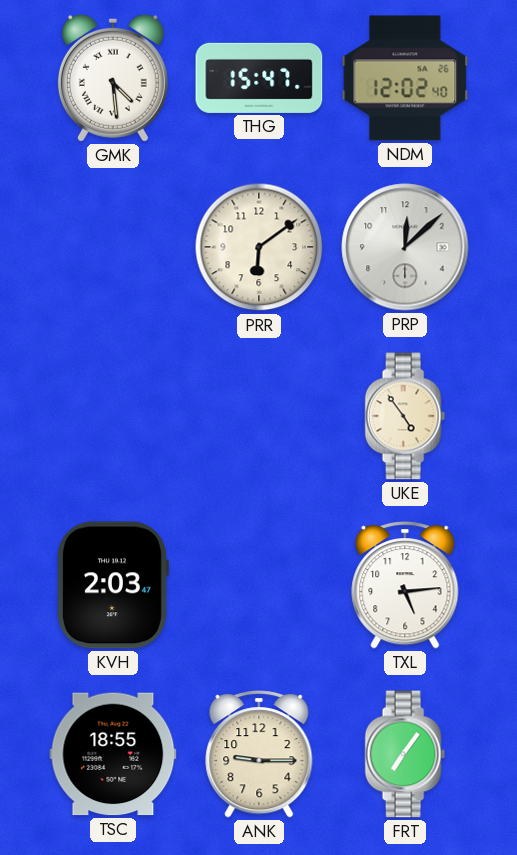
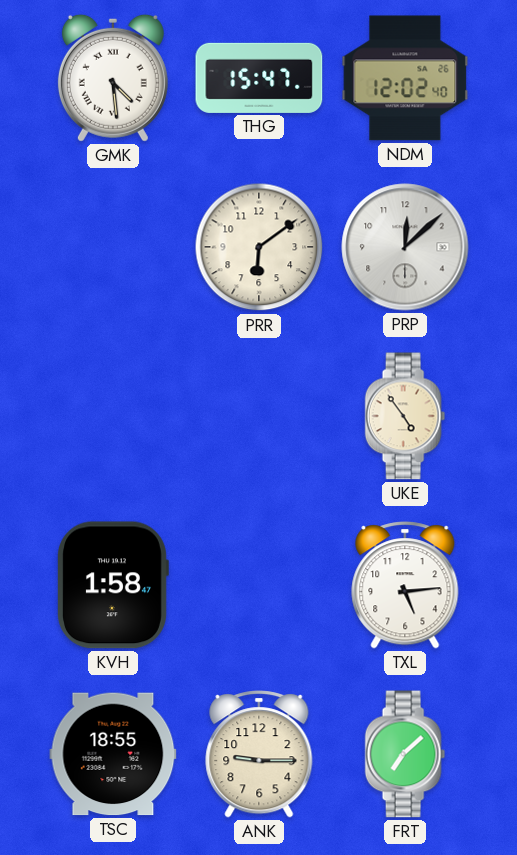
KVH: 2:03 -> 1:58
FRT: 7:06 -> 7:08
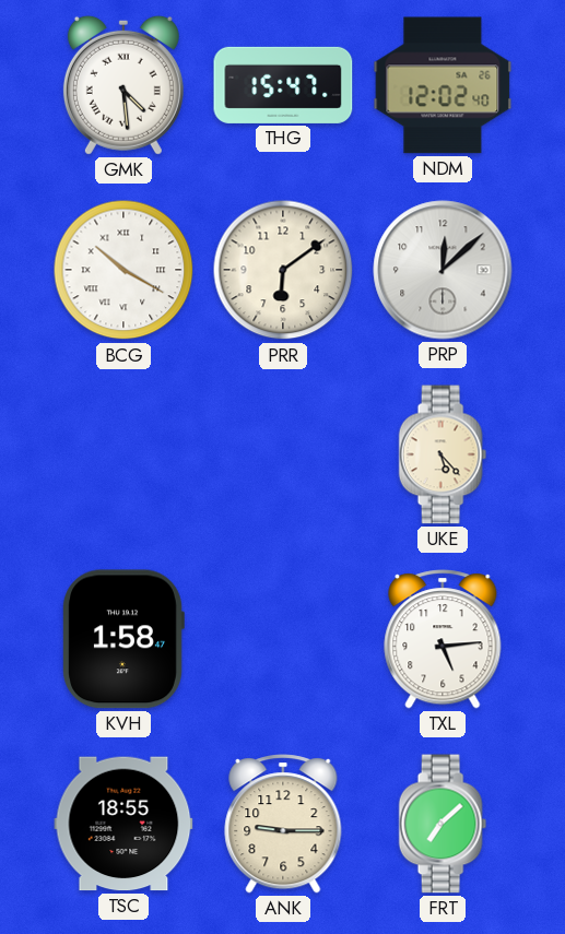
BCG: none -> 10:20
UKE: 4:54 -> 5:23
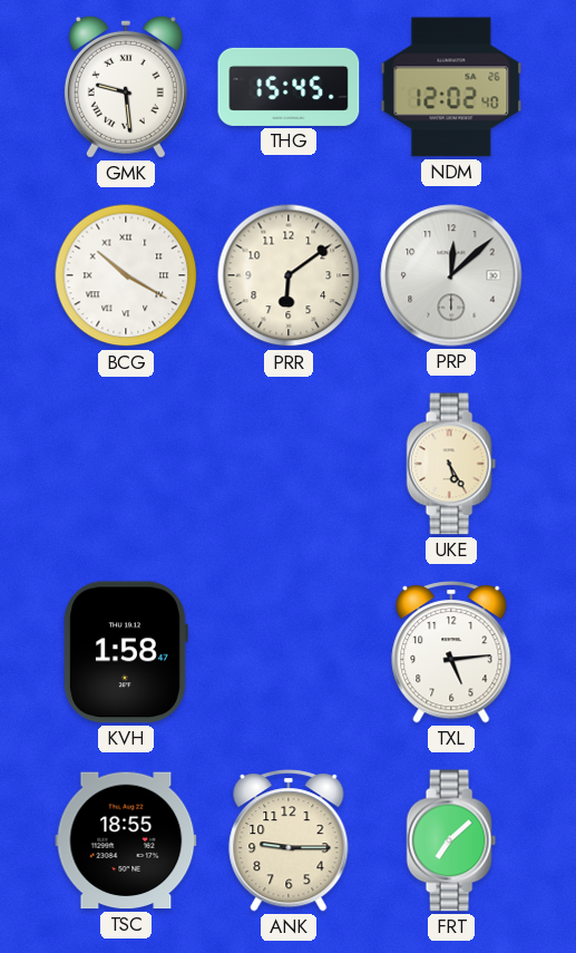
GMK: 4:29 -> 9:29
THG: 15:47 -> 15:45
UKE: 5:23 -> 5:25
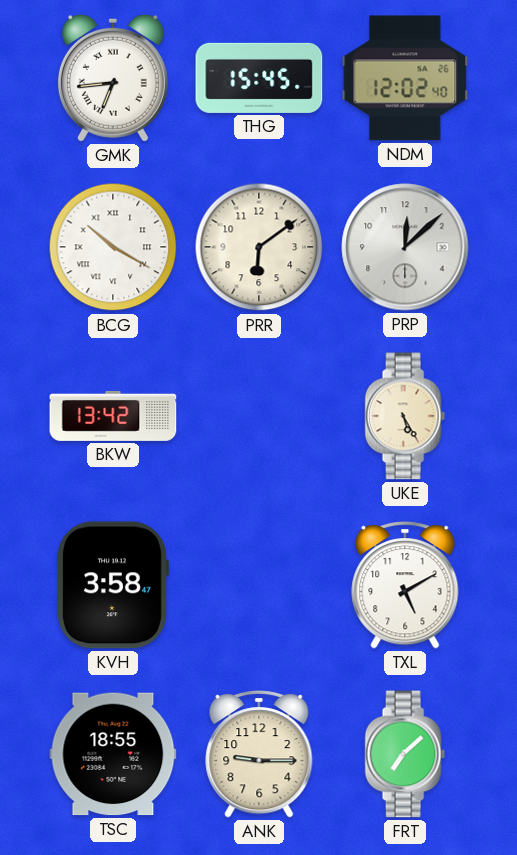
GMK: 9:29 -> 6:44
BKW: none -> 13:42
KVH: 1:58 -> 3:58
TXL: 5:14 -> 5:10
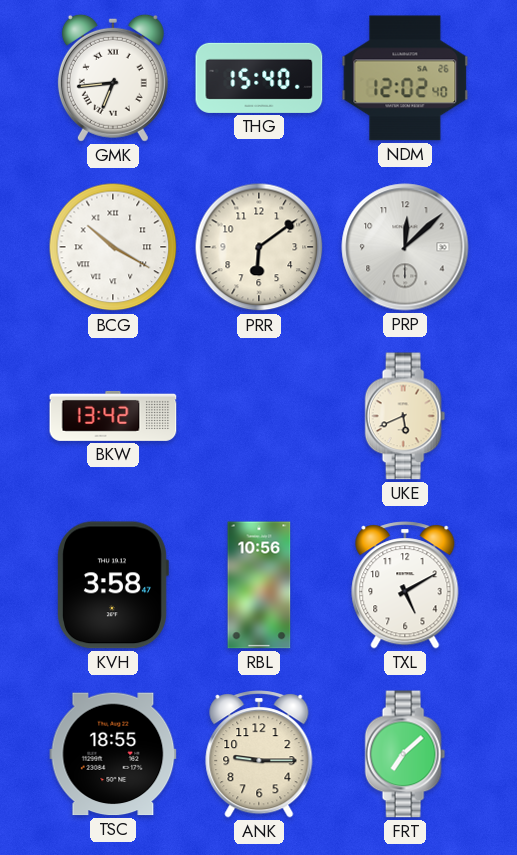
THG: 15:45 -> 15:40
UKE: 5:25 -> 5:41
RBL: none -> 10:56
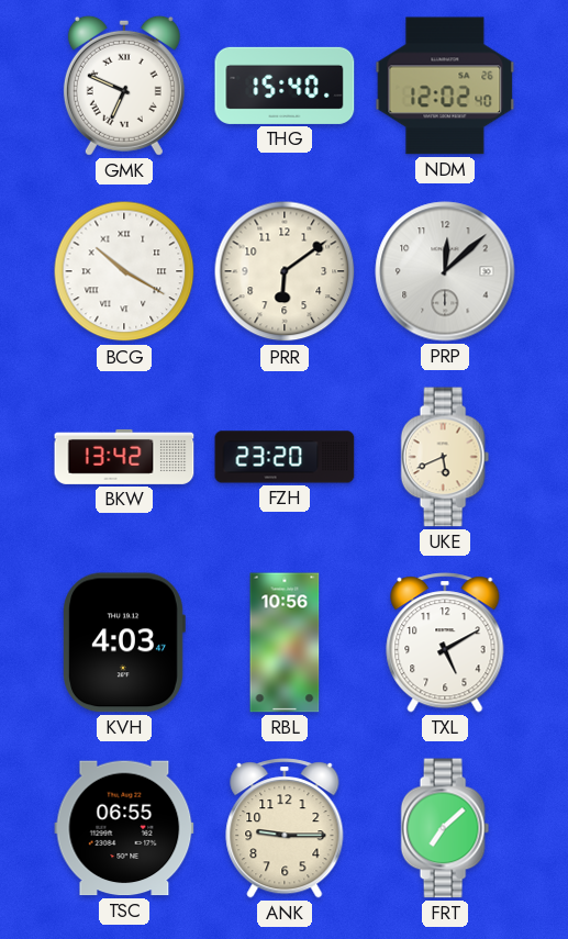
GMK: 6:44 -> 6:49
FZH: none -> 23:20
KVH: 3:58 -> 4:03
TSC: 18:55 -> 06:55
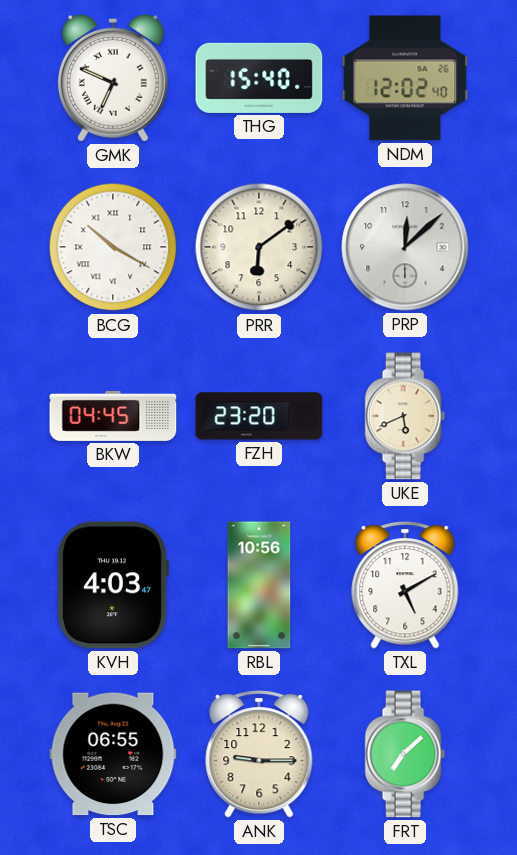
BKW: 13:42 -> 04:45
